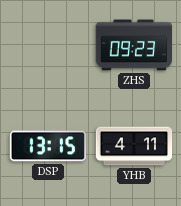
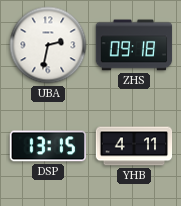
UBA: none -> 2:32
ZHS: 09:23 -> 09:18
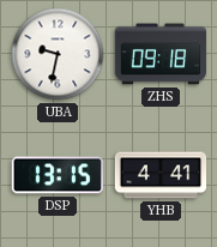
UBA: 2:32 -> 9:32
YHB: 4:11 -> 4:41
